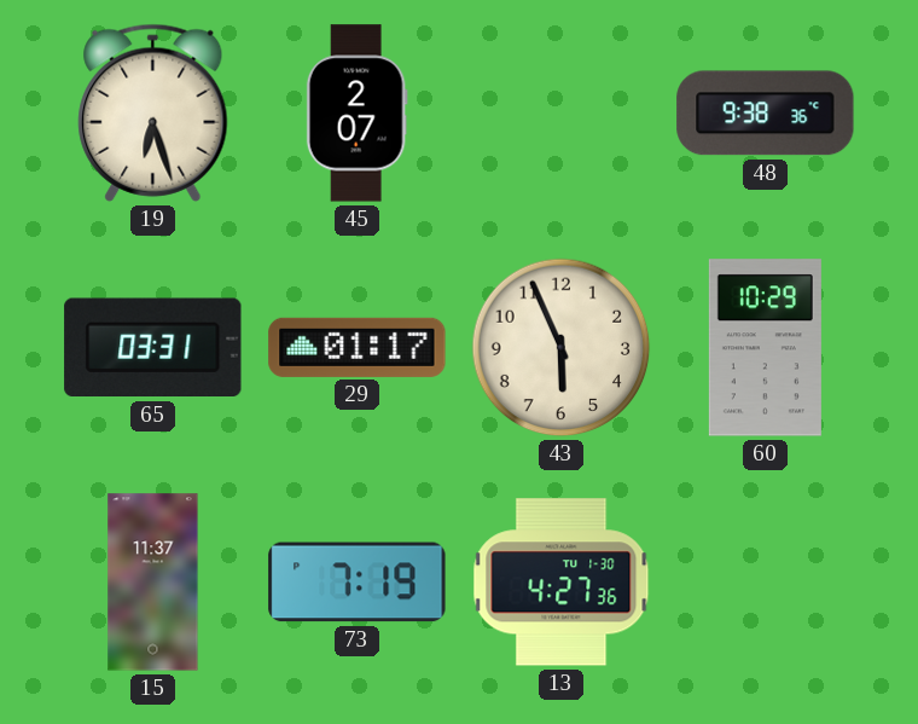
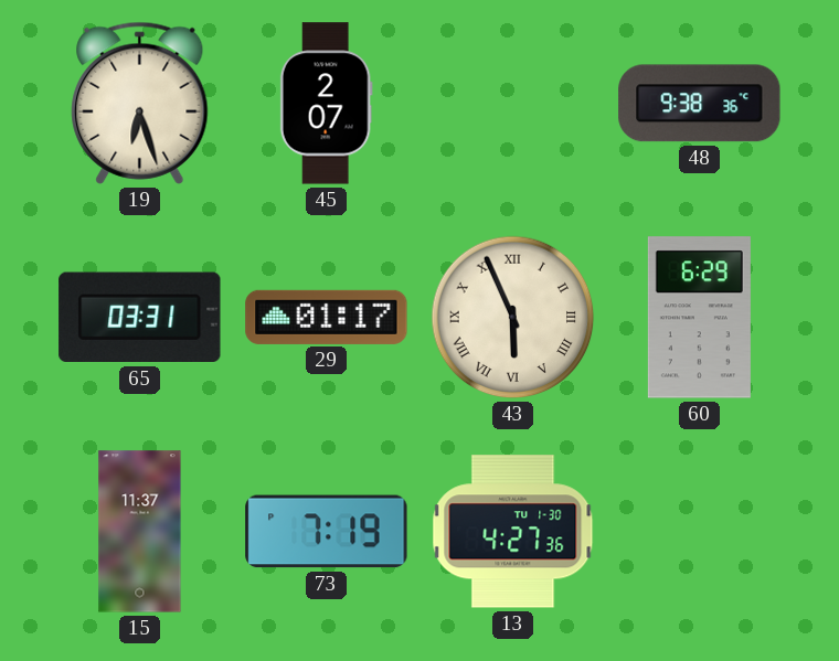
43 numerals: Arabic -> Roman
60: 10:29 -> 6:29
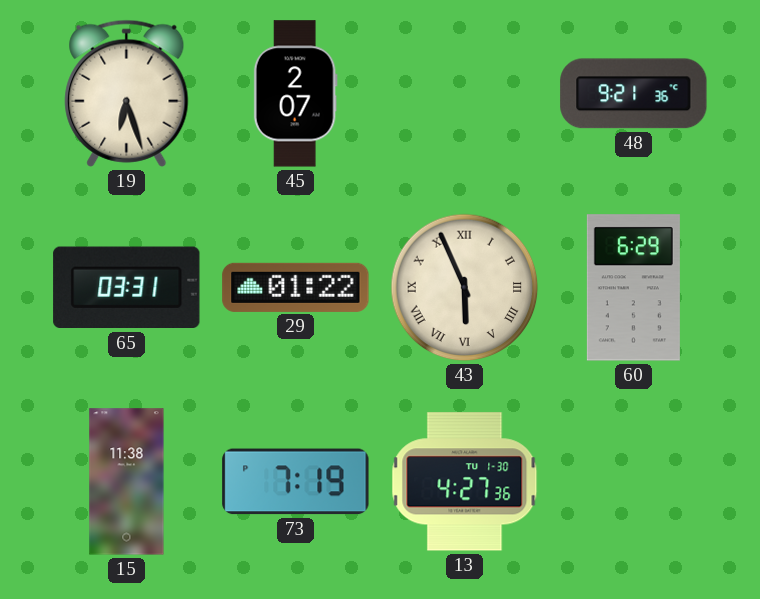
48: 9:38 -> 9:21
29: 01:17 -> 01:22
15: 11:37 -> 11:38
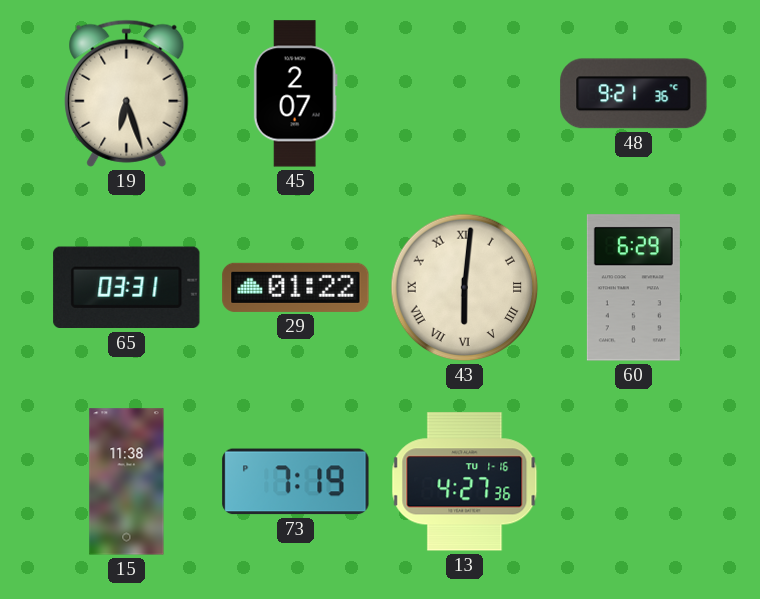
43: 5:56 -> 6:01
13 date: TU 1-30 -> TU 1-16
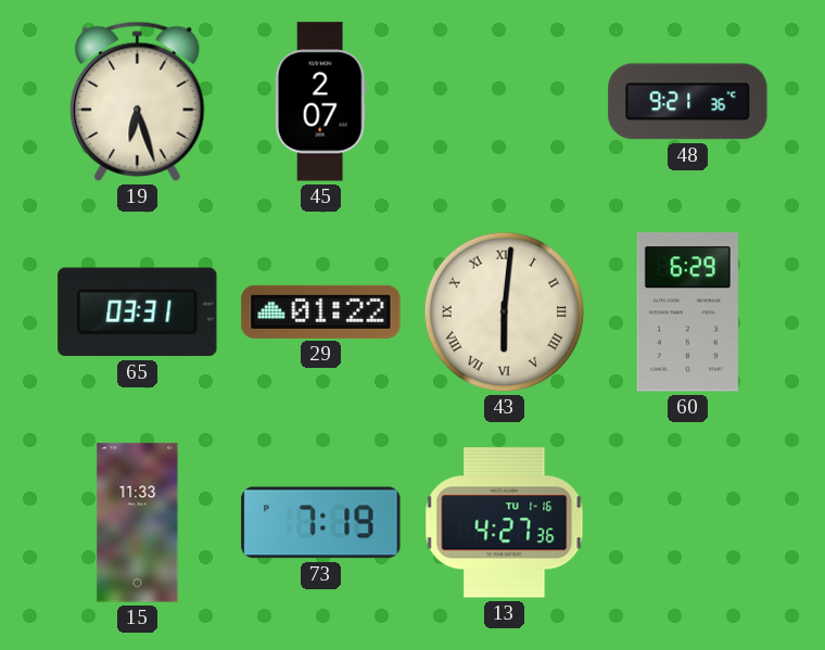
15: 11:38 -> 11:33
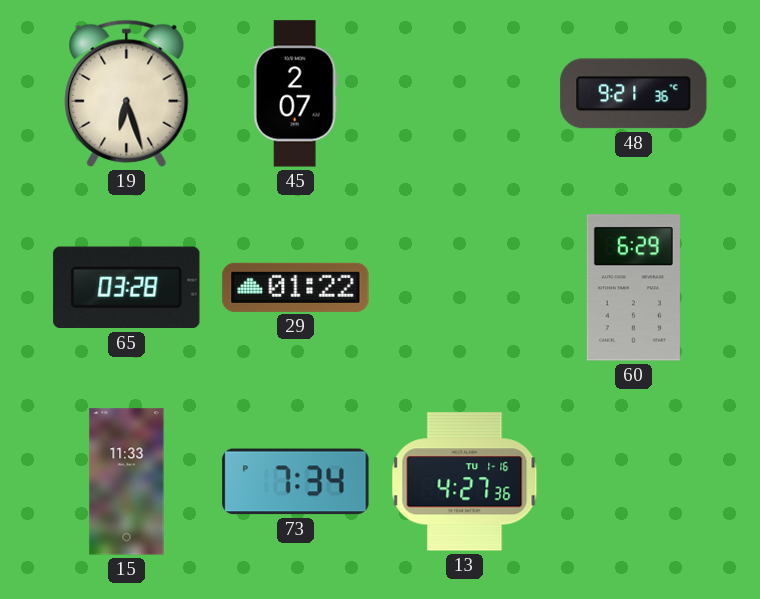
65: 03:31 -> 03:28
43: 6:01 -> none
73: 7:19 -> 7:34
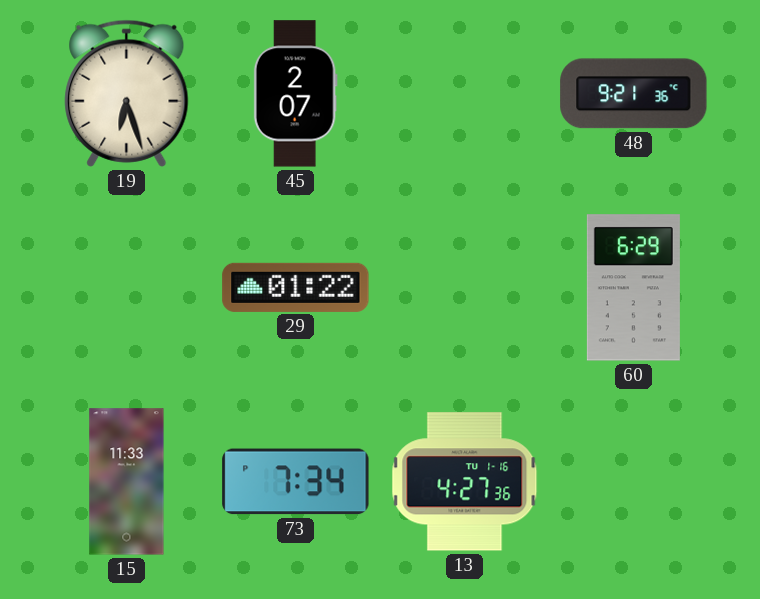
65: 03:28 -> none
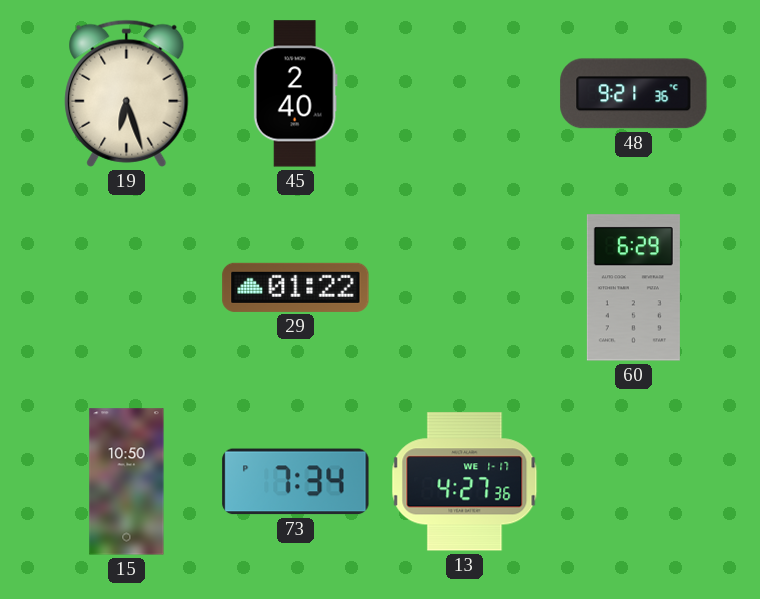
45: 2:07 -> 2:40
15: 11:33 -> 10:50
13 date: TU 1-16 -> WE 1-17
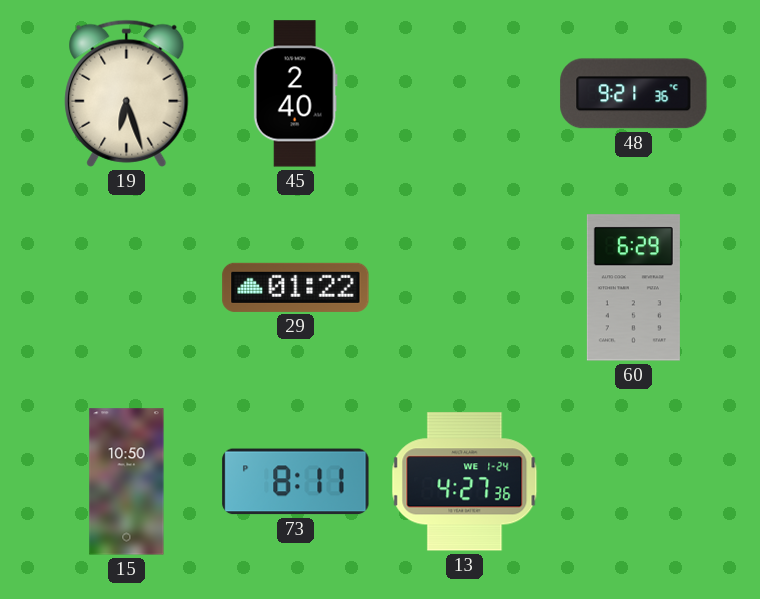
73: 7:34 -> 8:11
13 date: WE 1-17 -> WE 1-24
